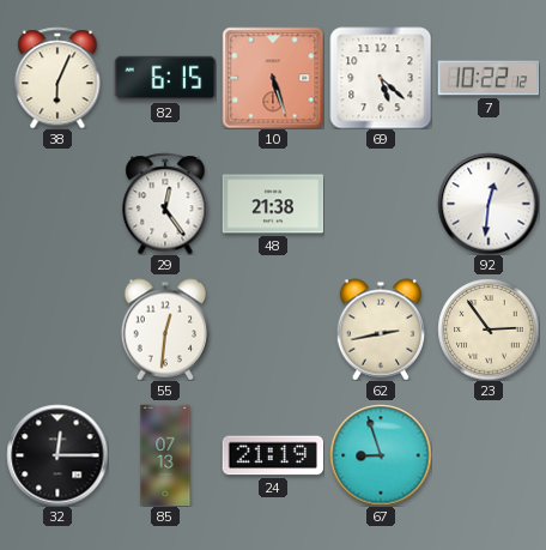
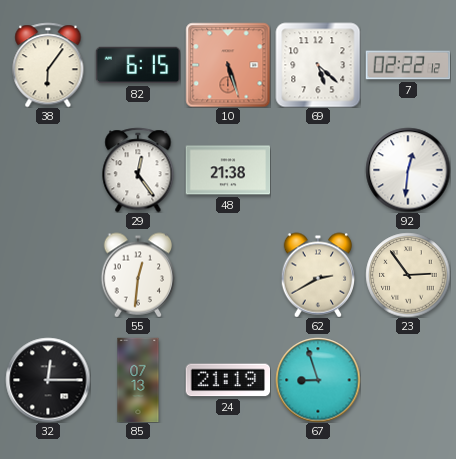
38: 6:04 -> 6:06
7: 10:22 -> 02:22
62: 2:43 -> 2:40
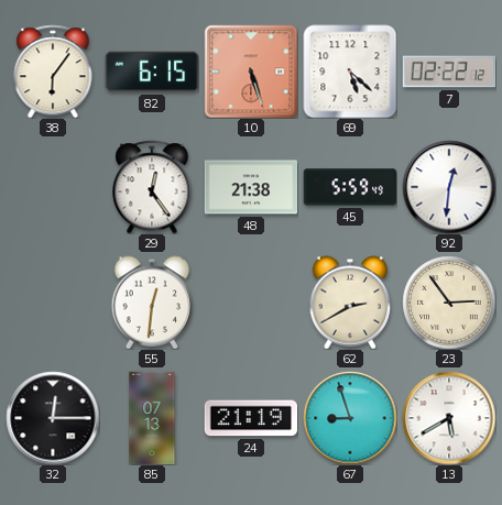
45: none -> 5:59
13: none -> 5:40
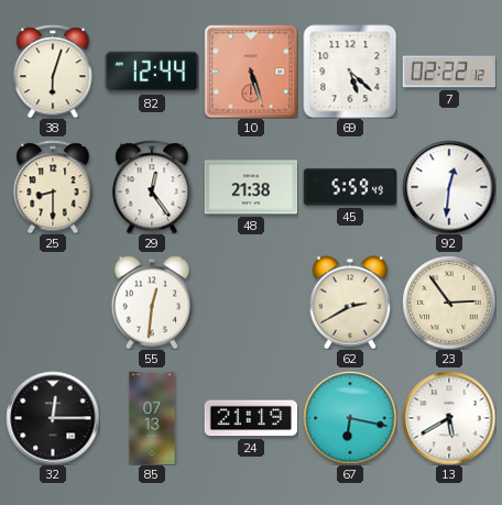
38: 6:06 -> 6:03
82: 6:15 -> 12:44
25: none -> 8:30
67: 8:57 -> 6:17
